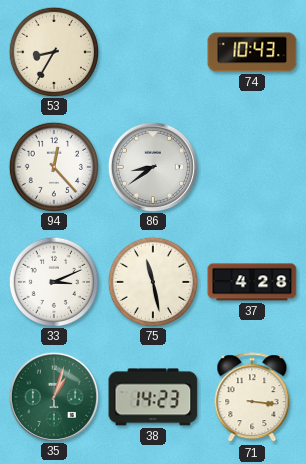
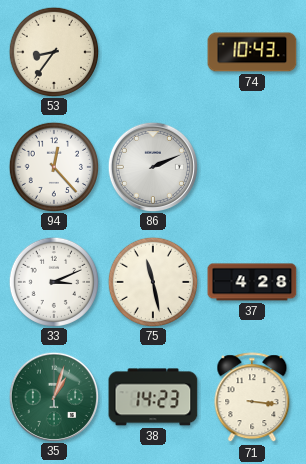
53: 8:35 -> 8:36
86: 8:39 -> 2:11
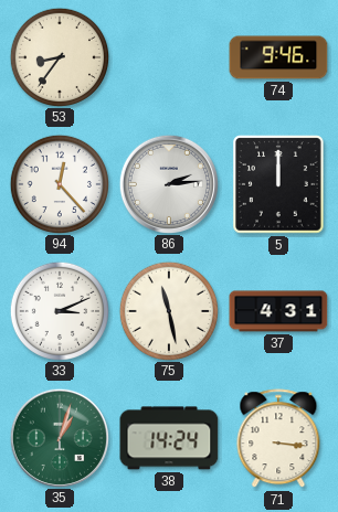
74: 10:43 -> 9:46
86: 2:11 -> 2:14
5: none -> 12:00
37: 4:28 -> 4:31
38: 14:23 -> 14:24
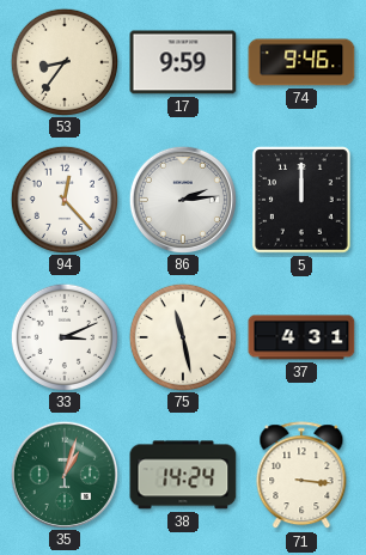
17: none -> 9:59
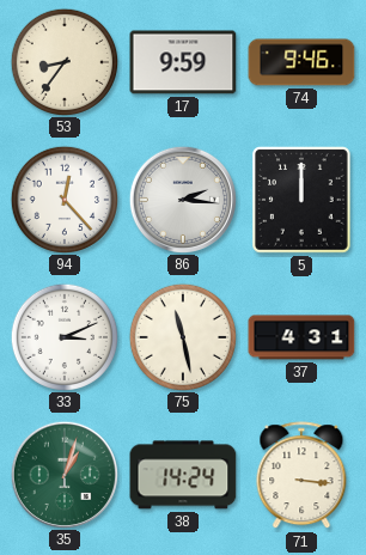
86: 2:14 -> 2:16
